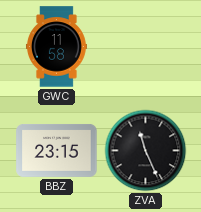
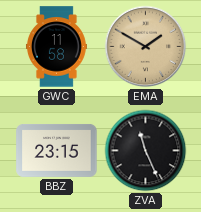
EMA: none -> 1:50
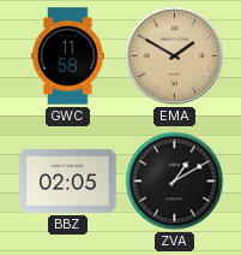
BBZ: 23:15 -> 02:05
ZVA: 11:26 -> 1:10
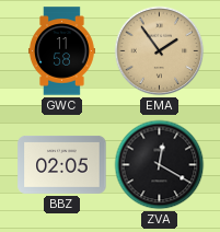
EMA: 1:50 -> 1:54
ZVA: 1:10 -> 12:20
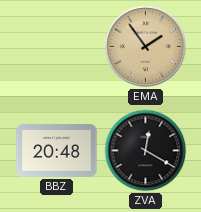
GWC: 11:58 -> none
BBZ: 02:05 -> 20:48
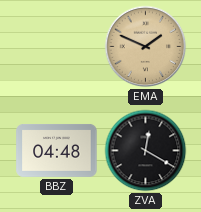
EMA: 1:54 -> 1:49
BBZ: 20:48 -> 04:48
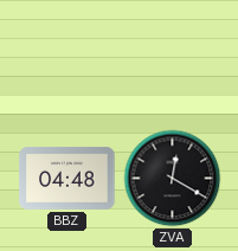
EMA: 1:49 -> none
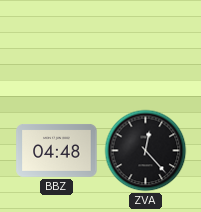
ZVA: 12:20 -> 12:23
